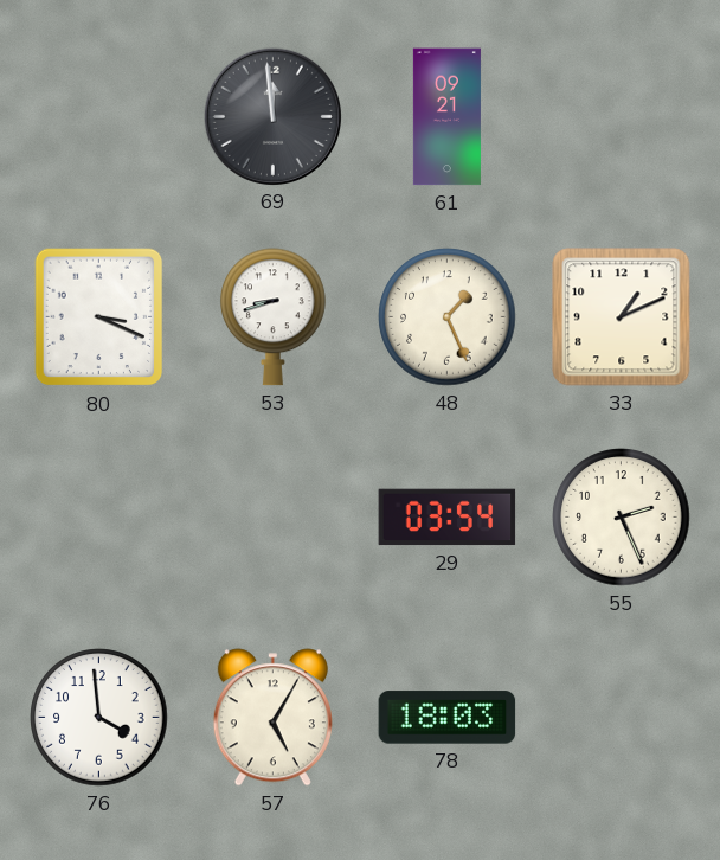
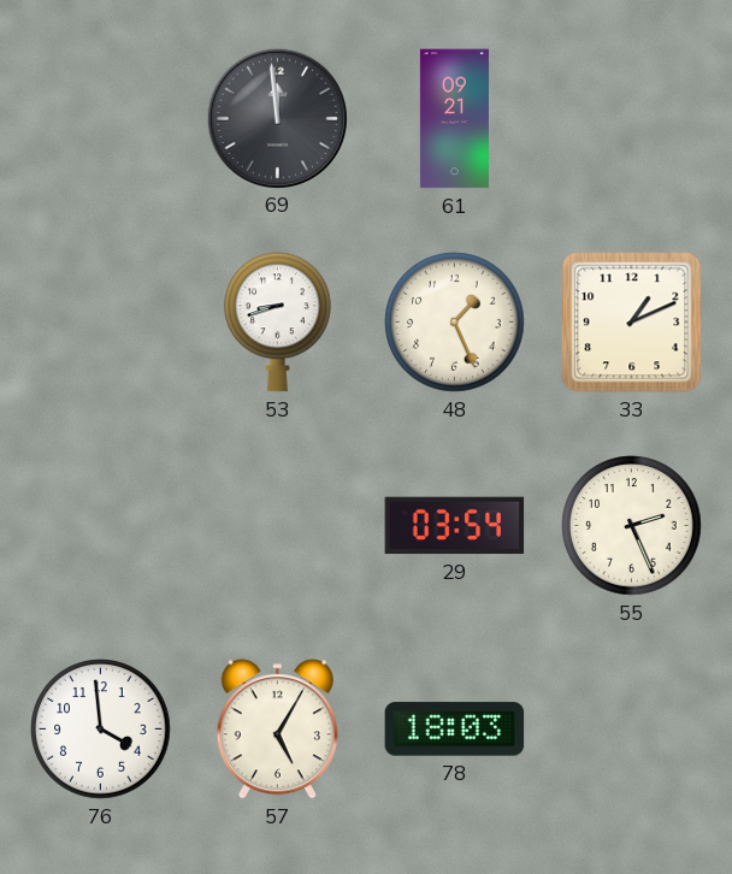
80: 3:19 -> none
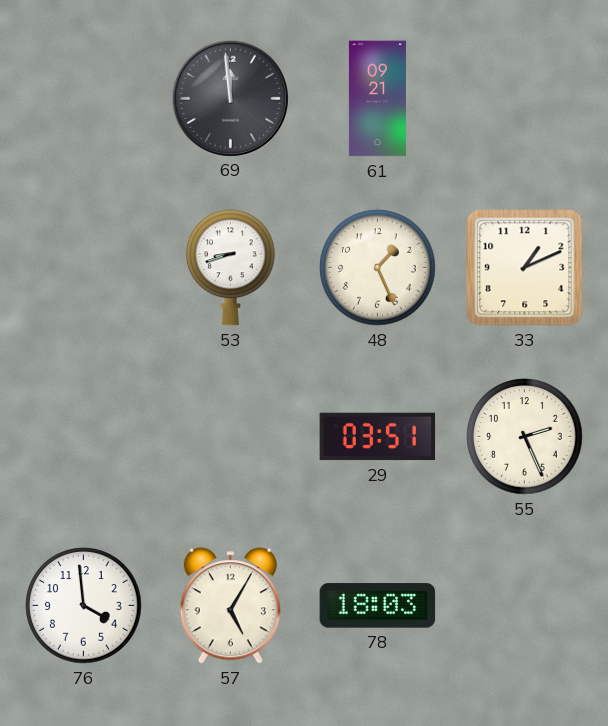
29: 03:54 -> 03:51
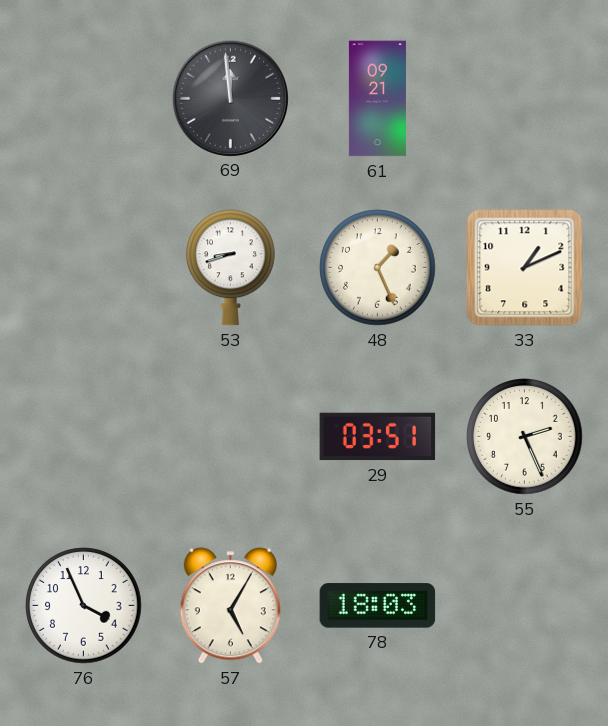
76: 3:59 -> 3:56
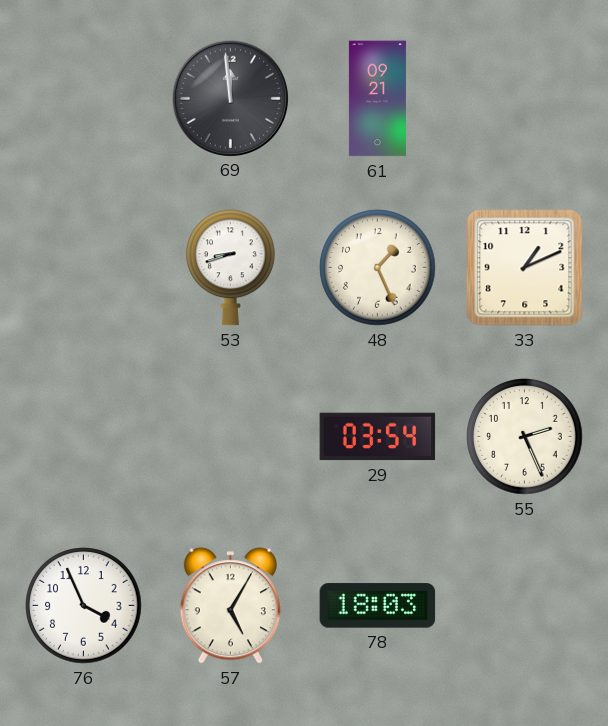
29: 03:51 -> 03:54
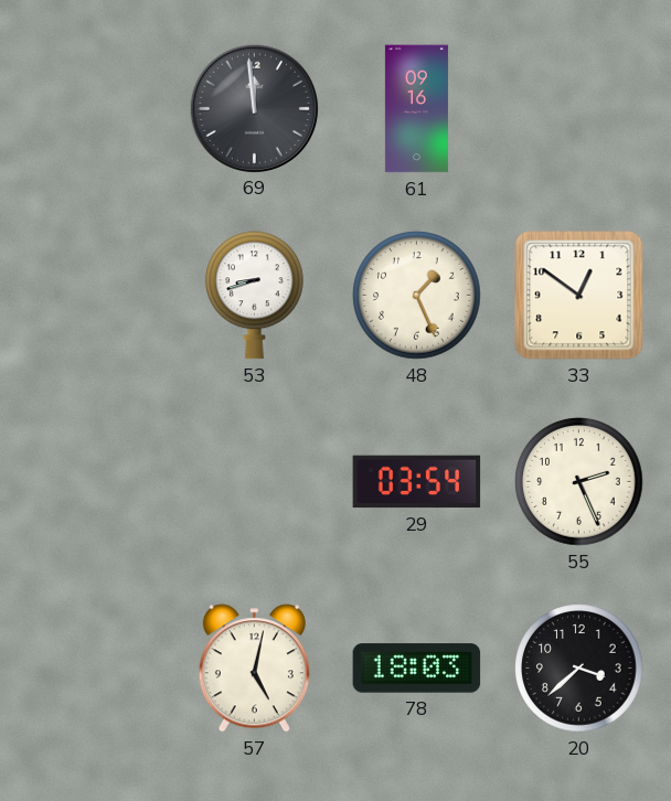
61: 09:21 -> 09:16
33: 1:11 -> 12:51
76: 3:56 -> none
57: 5:05 -> 5:02
20: none -> 3:38
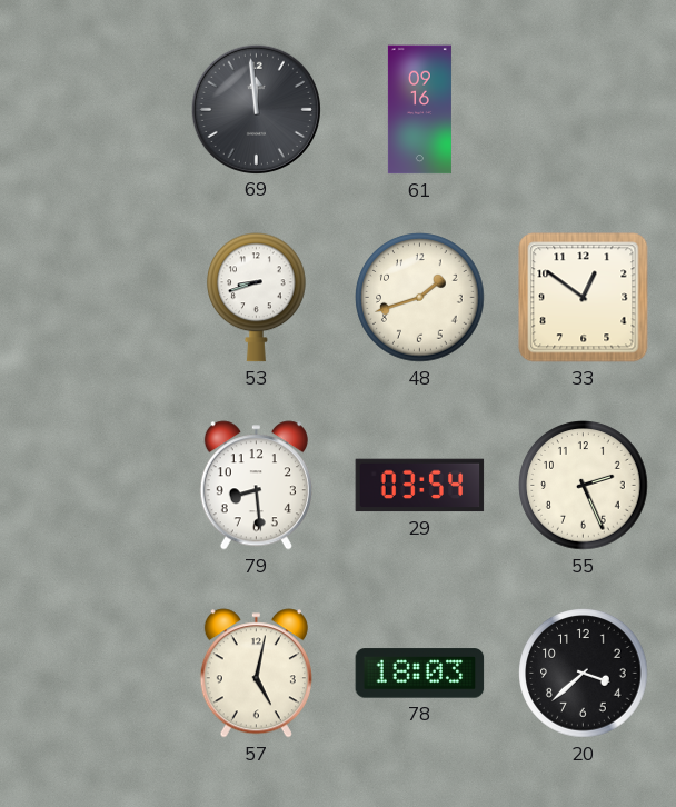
48: 1:26 -> 1:42
79: none -> 8:29
